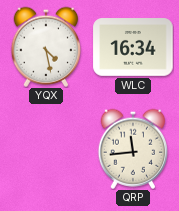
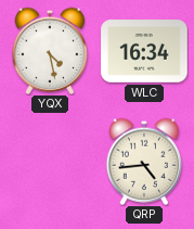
QRP: 11:44 -> 4:44
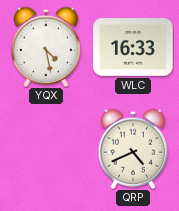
WLC: 16:34 -> 16:33
QRP: 4:44 -> 4:41
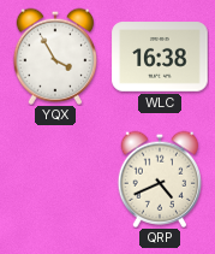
YQX: 4:28 -> 3:55
WLC: 16:33 -> 16:38
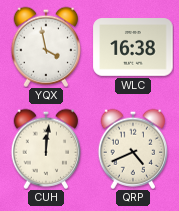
YQX: 3:55 -> 3:58
CUH: none -> 12:01
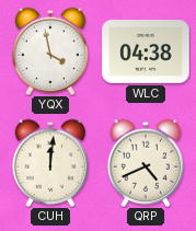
WLC: 16:38 -> 04:38
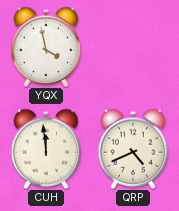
WLC: 04:38 -> none
CUH: 12:01 -> 11:59
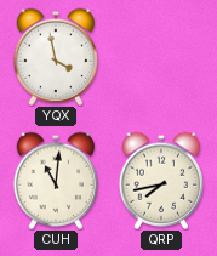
CUH: 11:59 -> 11:01
QRP: 4:41 -> 7:43
